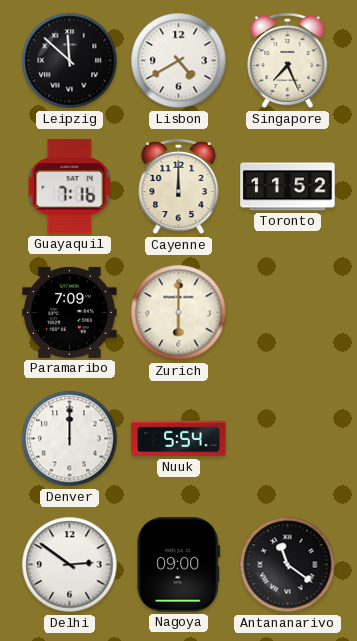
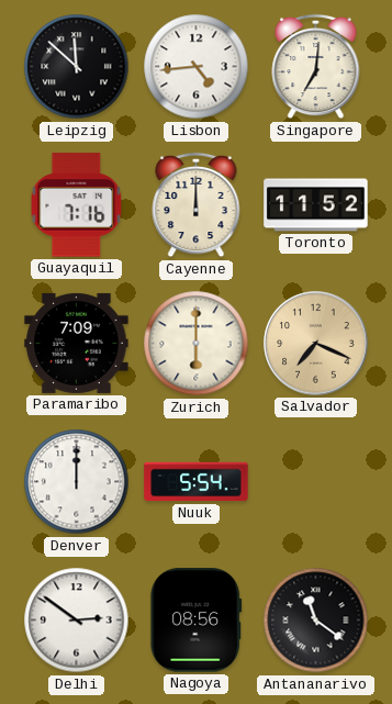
Lisbon: 4:40 -> 4:44
Singapore: 7:26 -> 7:01
Salvador: none -> 7:19
Nagoya: 09:00 -> 08:56
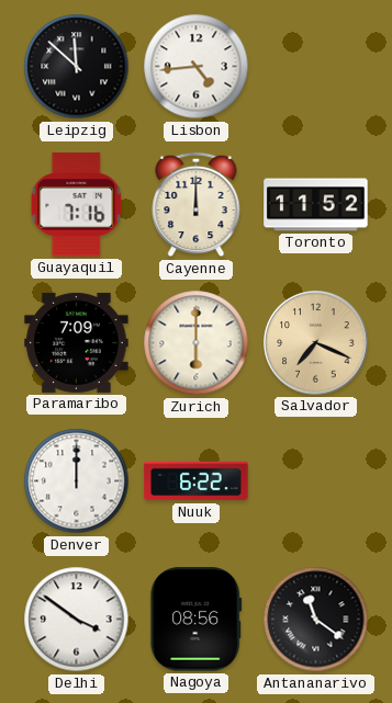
Singapore: 7:01 -> none
Nuuk: 5:54 -> 6:22
Delhi: 2:51 -> 3:51
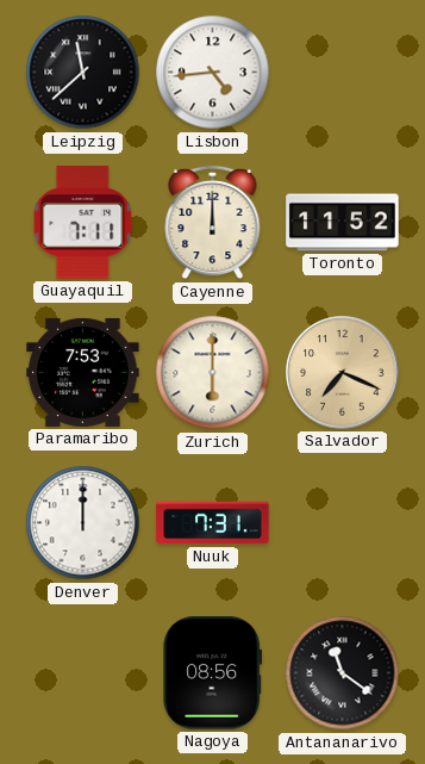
Leipzig: 11:52 -> 11:38
Guayaquil: 7:16 -> 7:11
Paramaribo: 7:09 -> 7:53
Nuuk: 6:22 -> 7:31
Delhi: 3:51 -> none
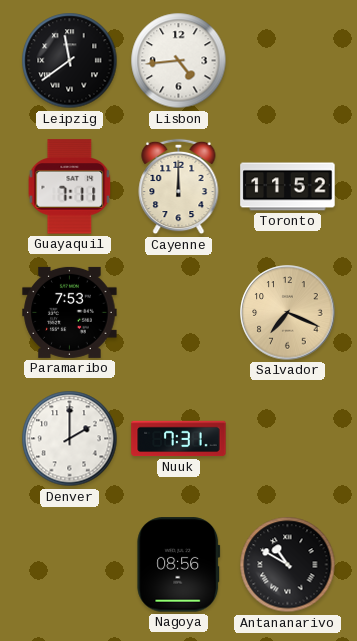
Leipzig: 11:38 -> 11:39
Zurich: 6:00 -> none
Denver: 12:00 -> 2:00
Antananarivo: 11:21 -> 10:50
